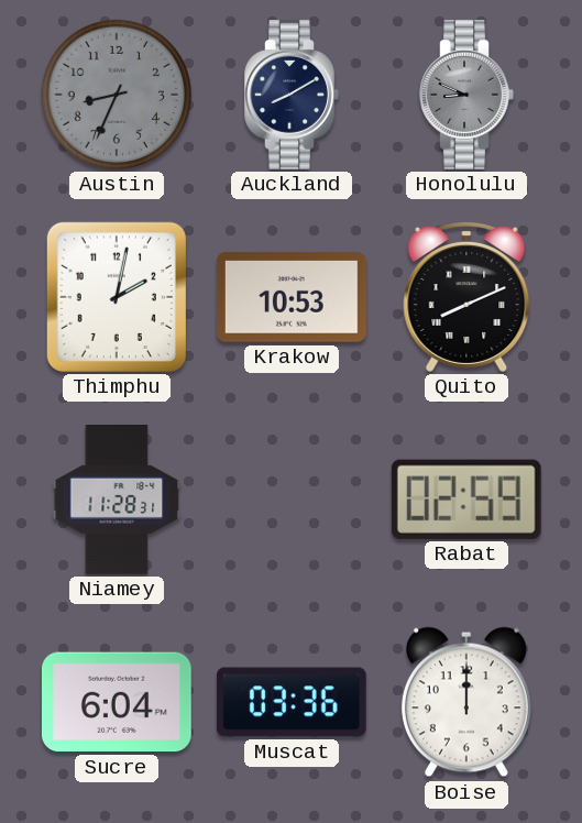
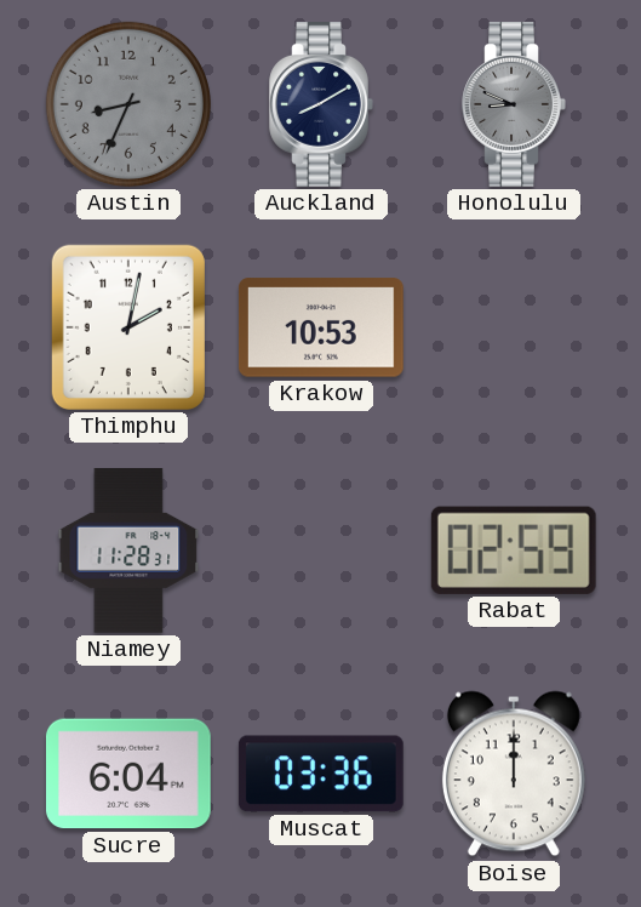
Quito: 8:11 -> none
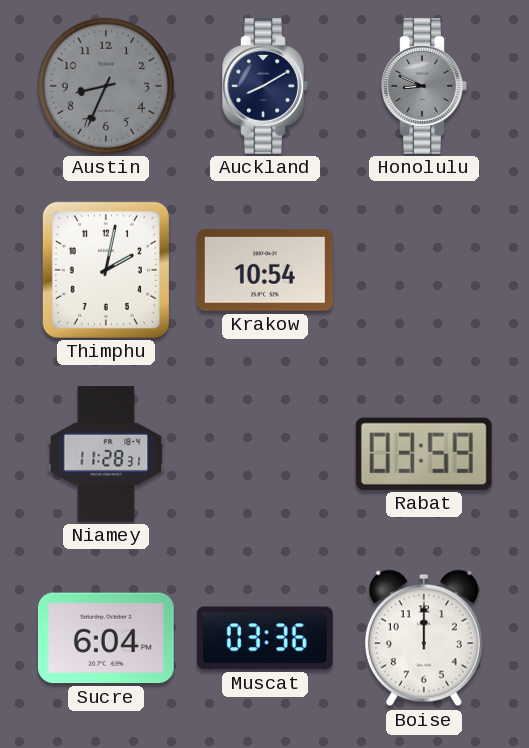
Krakow: 10:53 -> 10:54
Rabat: 02:59 -> 03:59
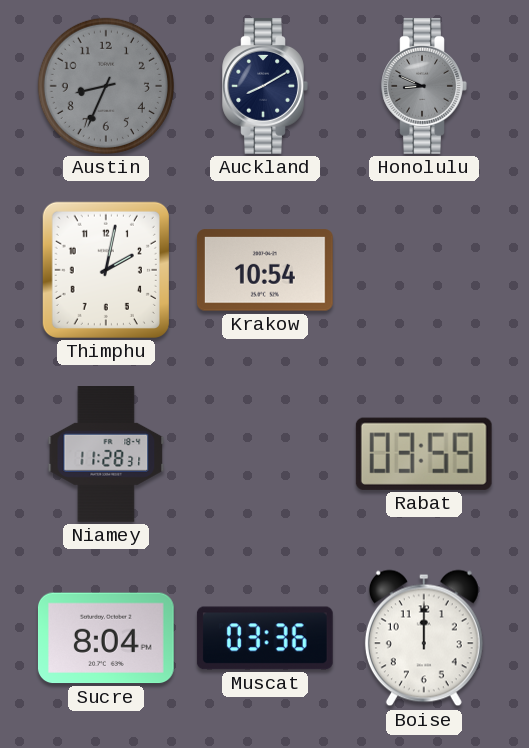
Sucre: 6:04 -> 8:04
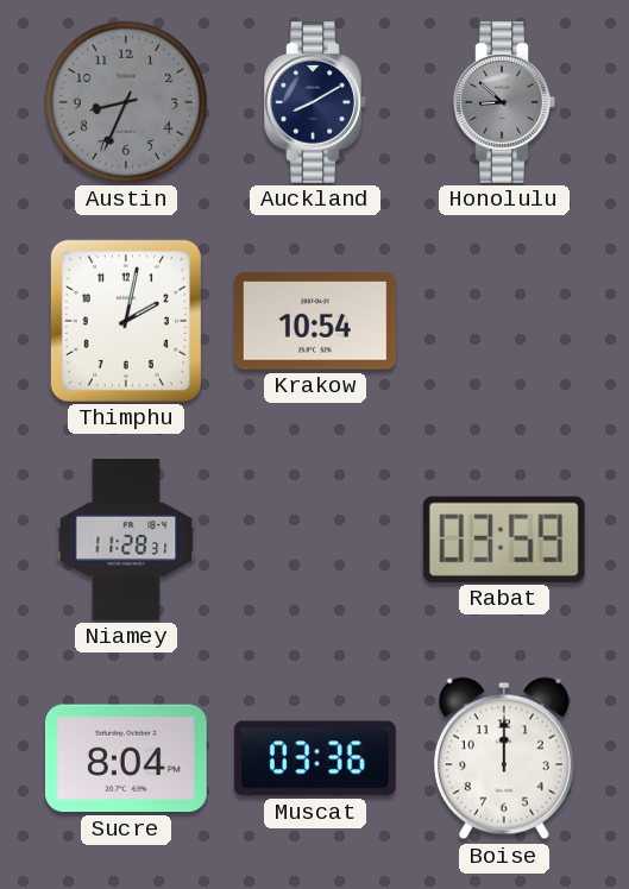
Honolulu: 8:49 -> 8:52
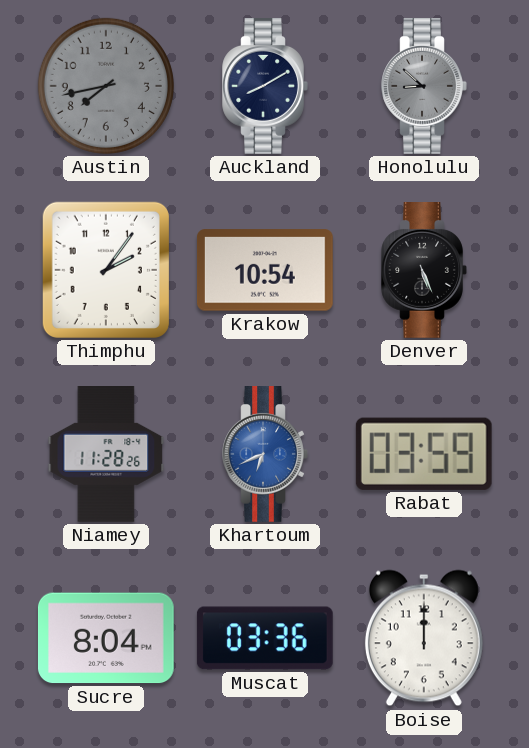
Austin: 8:34 -> 7:43
Thimphu: 2:02 -> 2:06
Denver: none -> 5:26
Niamey: 11:28:31 -> 11:28:26
Khartoum: none -> 6:41
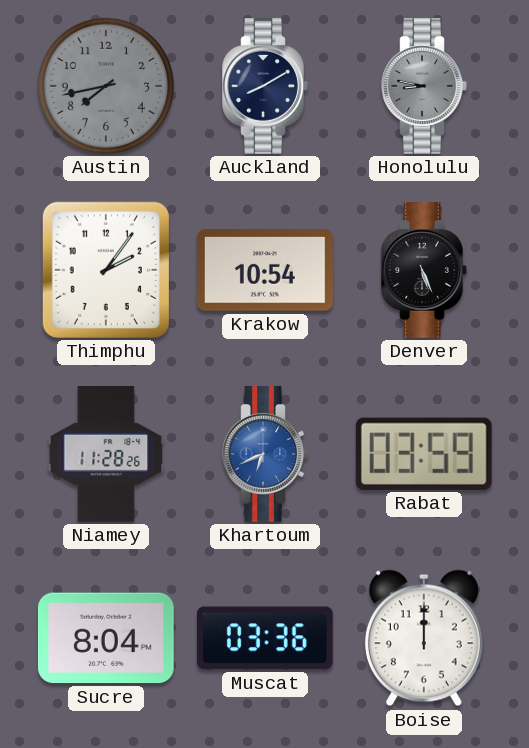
Honolulu: 8:52 -> 8:47
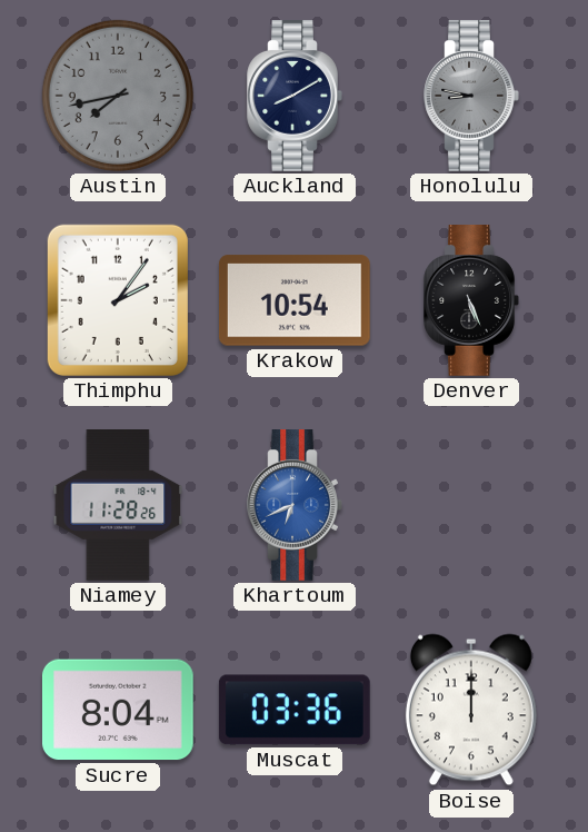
Rabat: 03:59 -> none
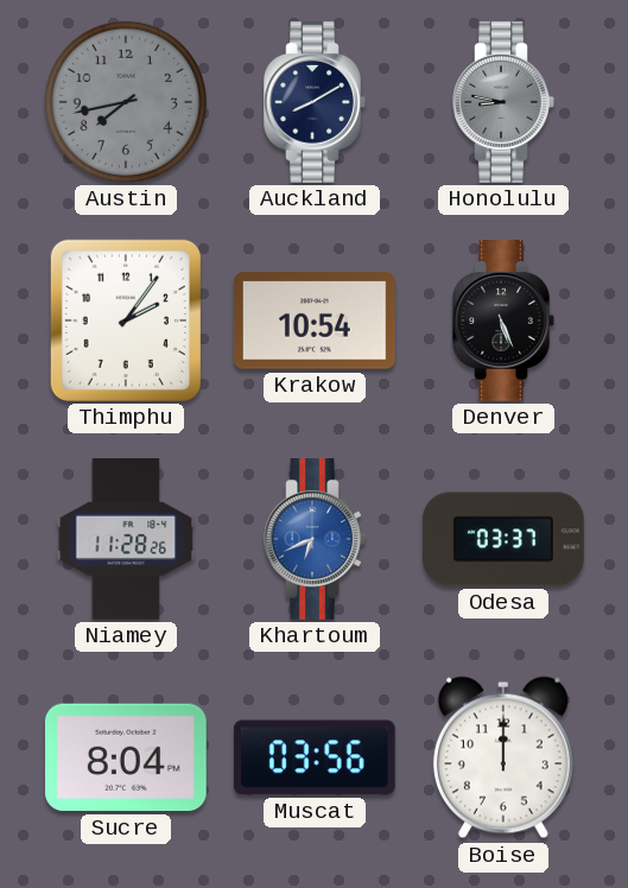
Odesa: none -> 03:37
Muscat: 03:36 -> 03:56
